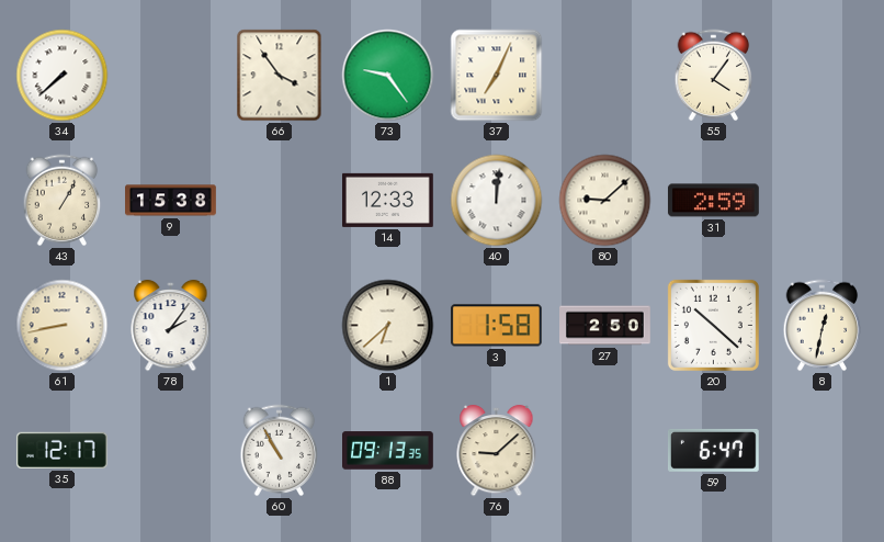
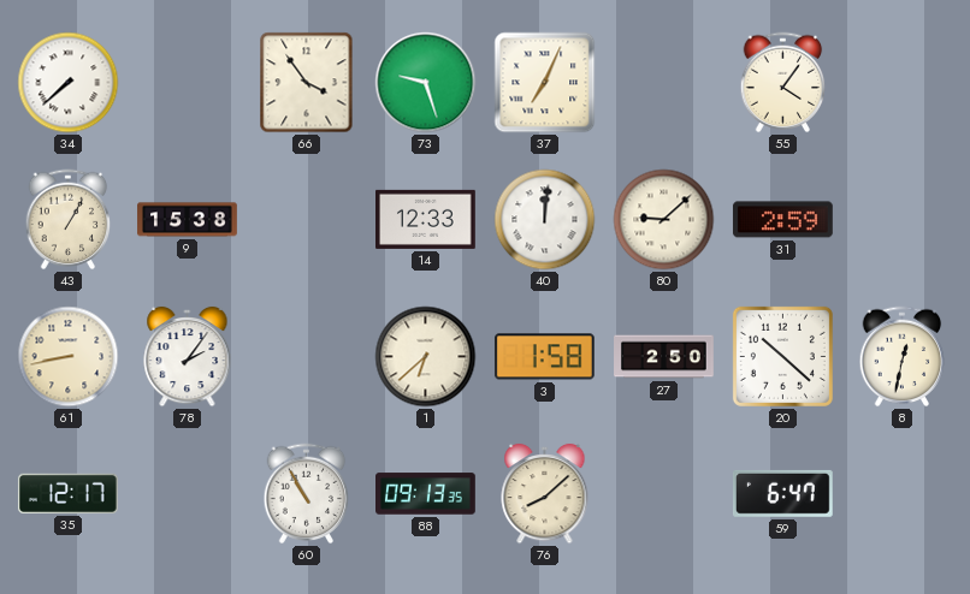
73: 9:24 -> 9:27
76: 9:08 -> 8:08
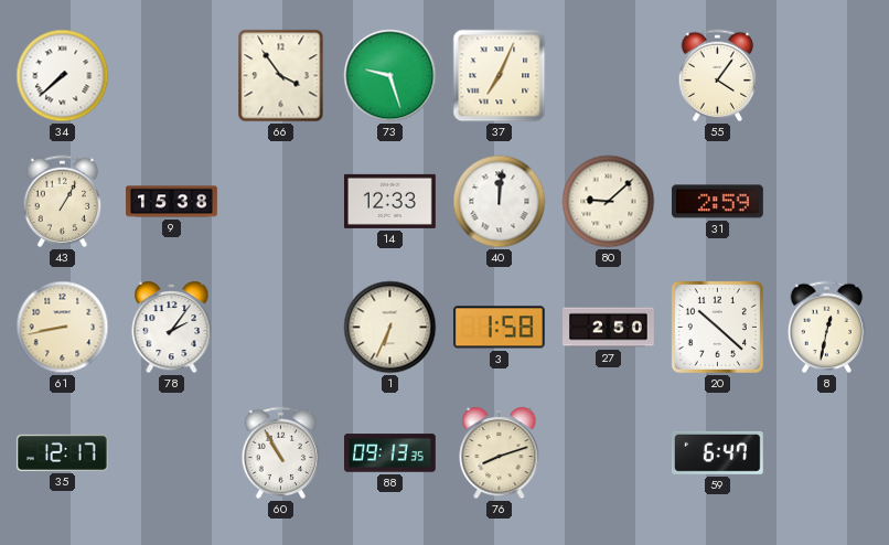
1: 6:38 -> 6:34
76: 8:08 -> 8:12
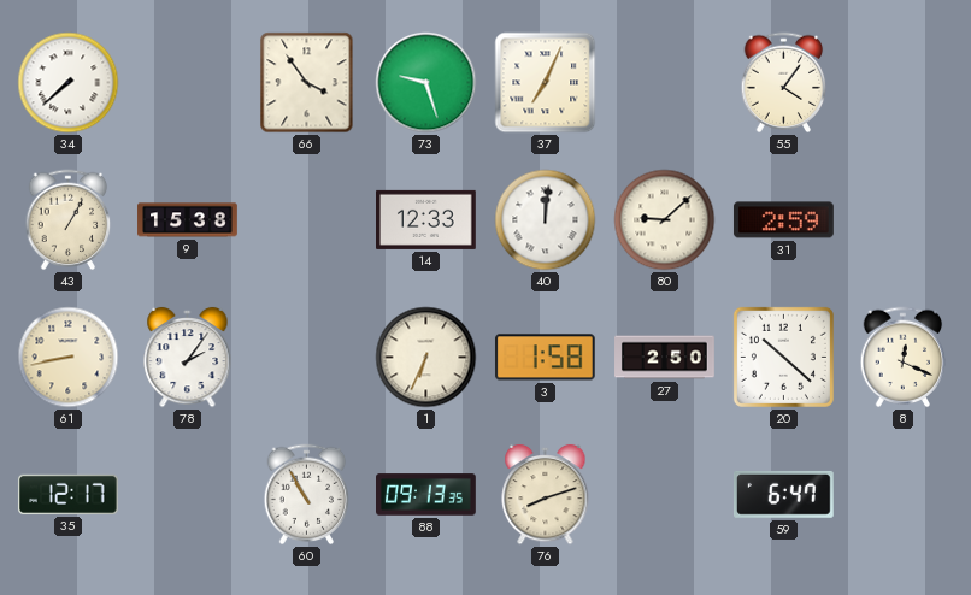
8: 12:32 -> 12:19
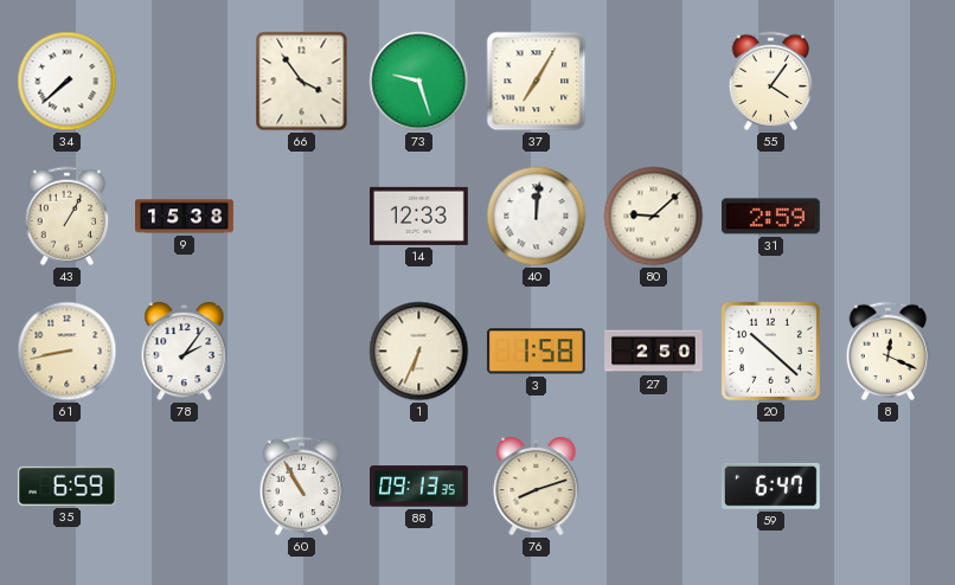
37: 7:04 -> 7:05
35: 12:17 -> 6:59
